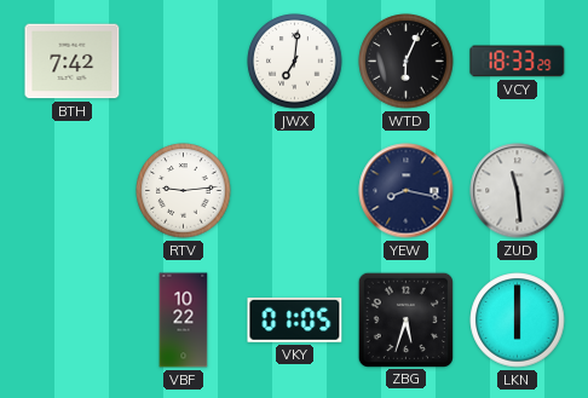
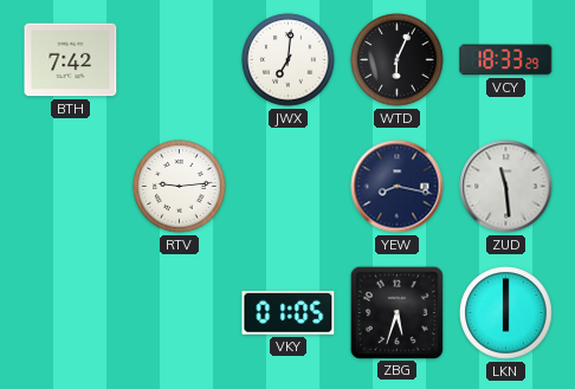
VBF: 10:22 -> none
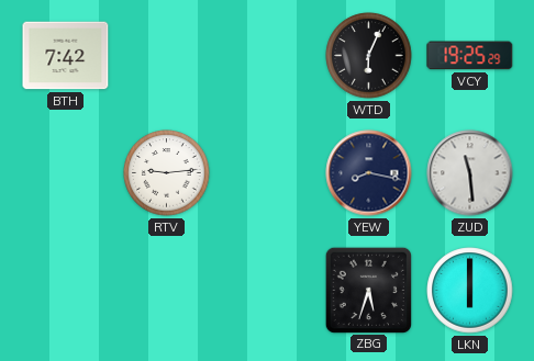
JWX: 7:01 -> none
VCY: 18:33 -> 19:25
VKY: 01:05 -> none
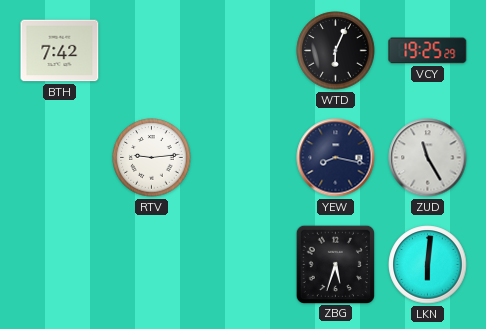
ZUD: 11:29 -> 11:25
LKN: 6:00 -> 6:01
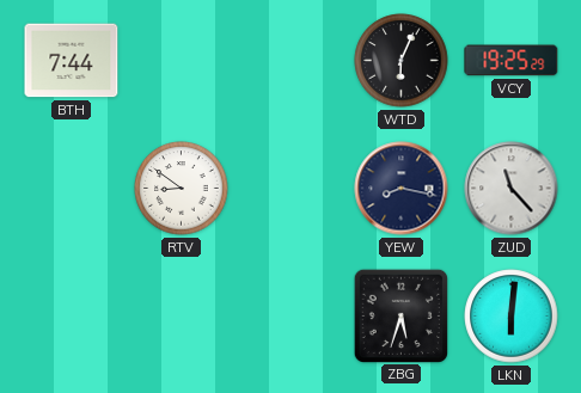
BTH: 7:42 -> 7:44
RTV: 9:14 -> 8:51
ZUD: 11:25 -> 11:23
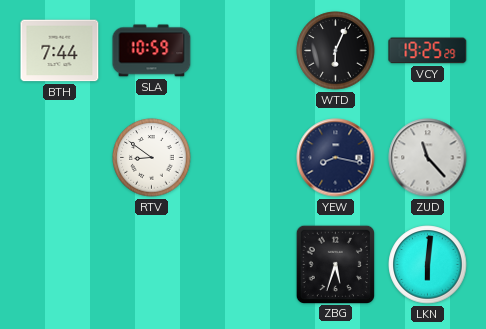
SLA: none -> 10:59
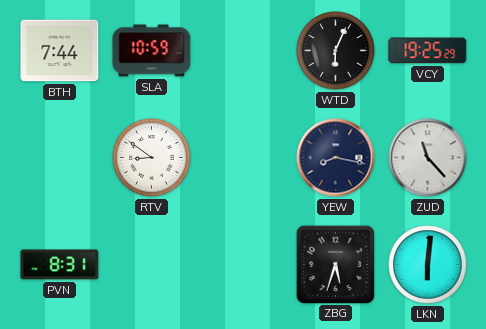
PVN: none -> 8:31
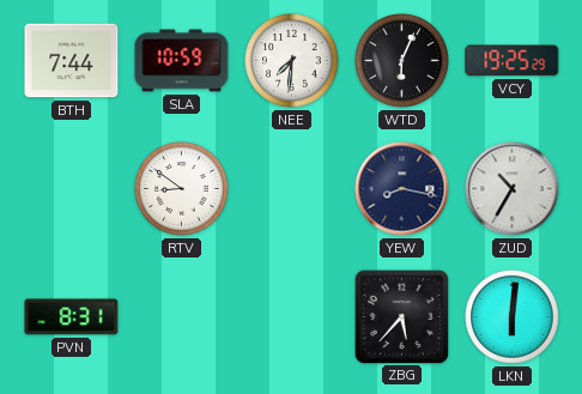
NEE: none -> 7:31
ZUD: 11:23 -> 10:35
ZBG: 5:33 -> 5:37
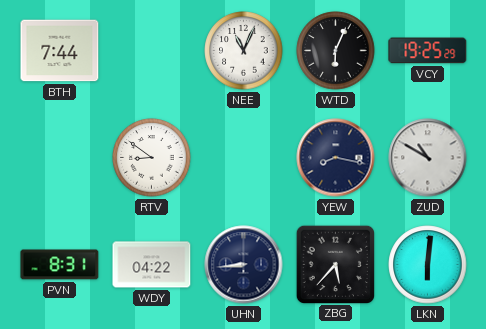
SLA: 10:59 -> none
NEE: 7:31 -> 11:04
ZUD: 10:35 -> 10:50
WDY: none -> 04:22
UHN: none -> 8:44
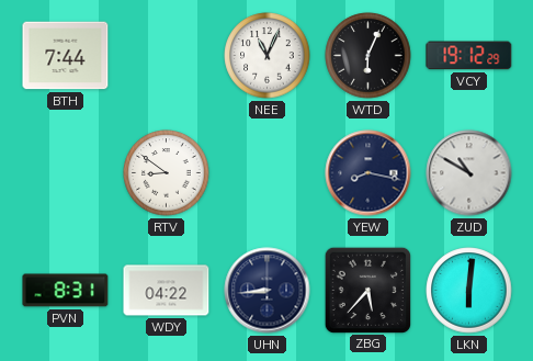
VCY: 19:25 -> 19:12
